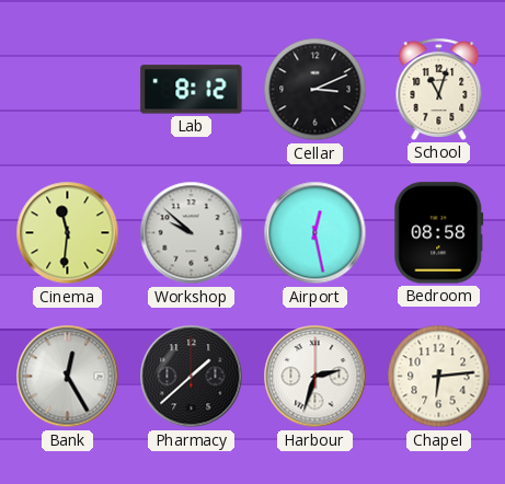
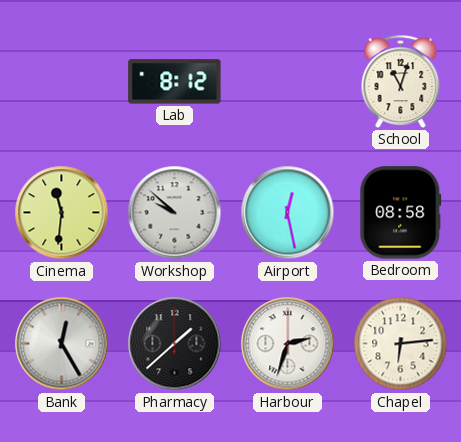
Cellar: 3:11 -> none
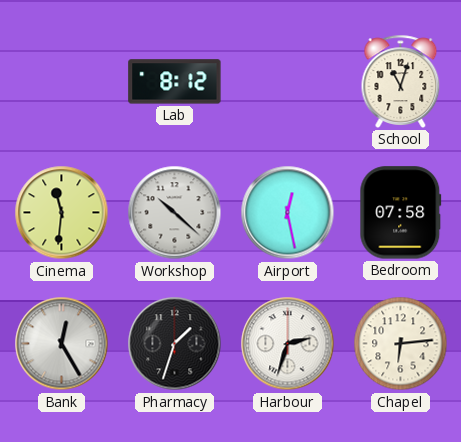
Workshop: 9:52 -> 10:22
Bedroom: 08:58 -> 07:58
Pharmacy: 1:38 -> 1:33
